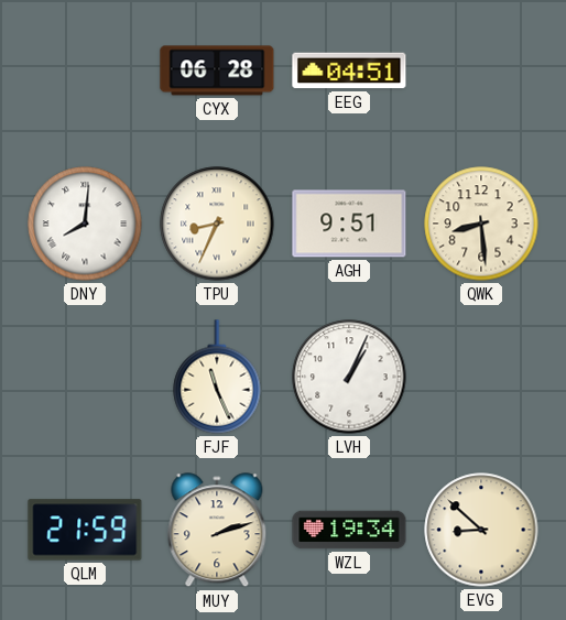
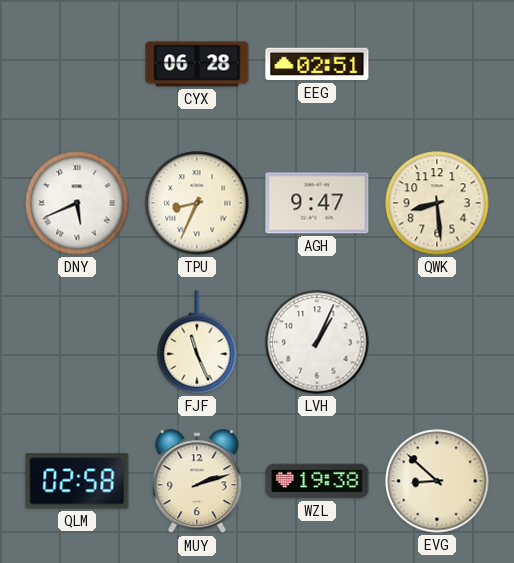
EEG: 04:51 -> 02:51
DNY: 8:01 -> 5:41
AGH: 9:51 -> 9:47
QLM: 21:59 -> 02:58
WZL: 19:34 -> 19:38
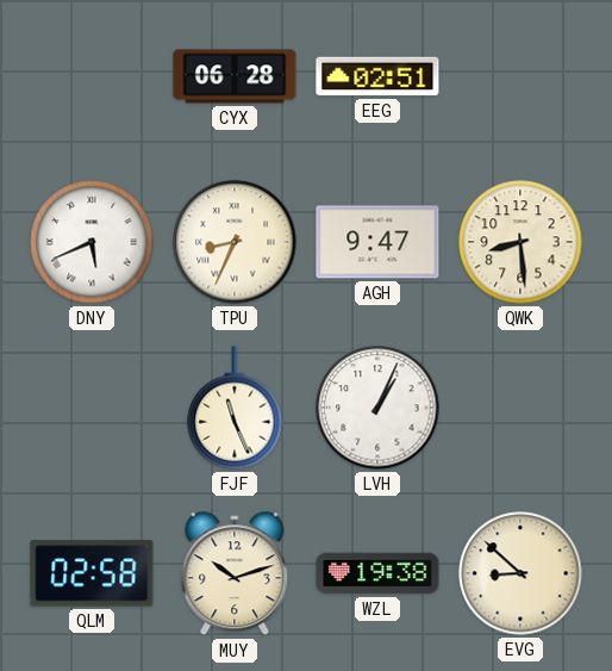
MUY: 2:12 -> 10:12
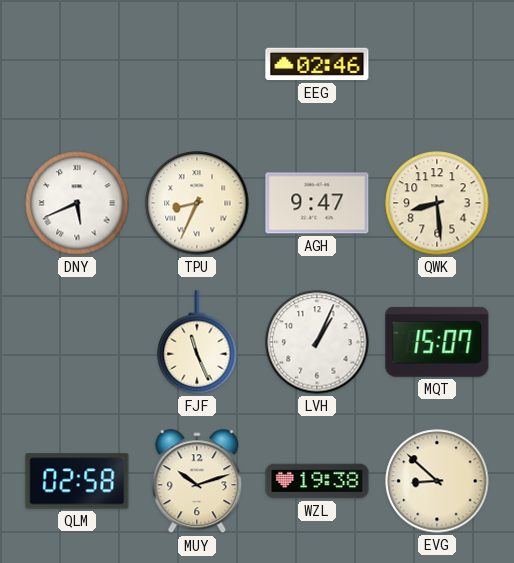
CYX: 06:28 -> none
EEG: 02:51 -> 02:46
MQT: none -> 15:07
